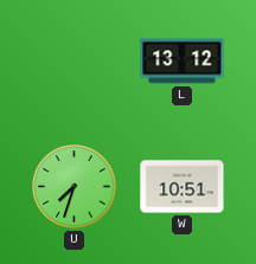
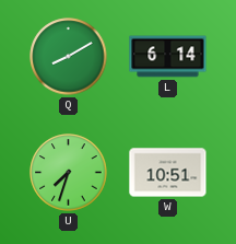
Q: none -> 8:10
L: 13:12 -> 6:14
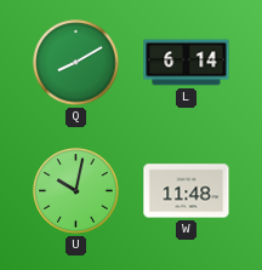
U: 7:33 -> 10:02
W: 10:51 -> 11:48
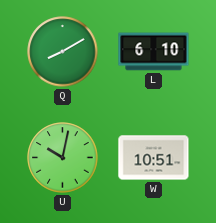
L: 6:14 -> 6:10
W: 11:48 -> 10:51
